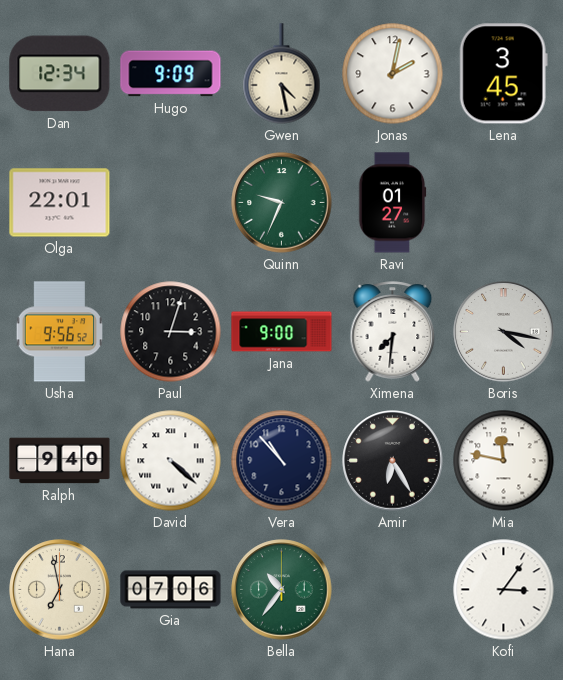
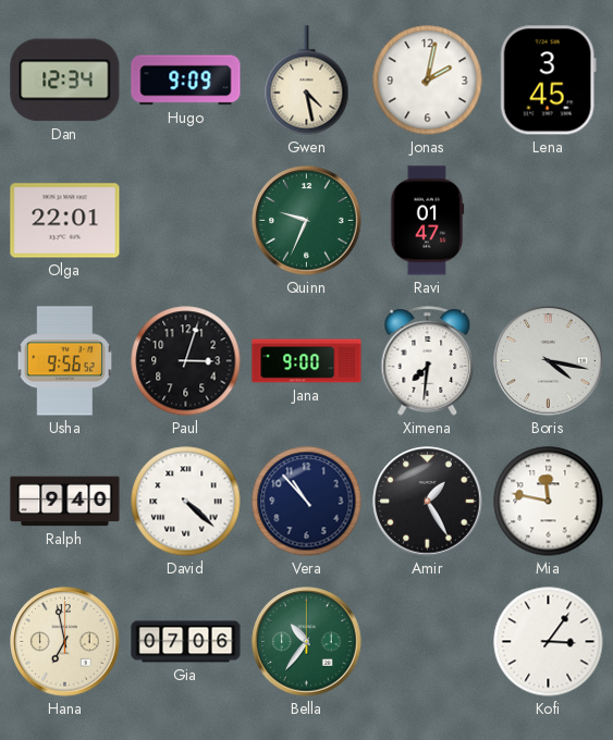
Ravi: 01:27 -> 01:47
Amir: 6:25 -> 1:25
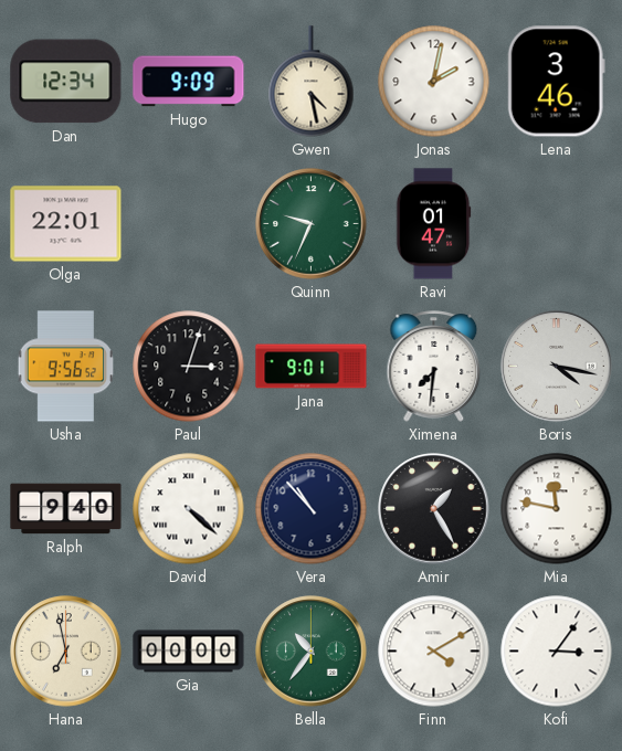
Lena: 3:45 -> 3:46
Jana: 9:00 -> 9:01
Gia: 07:06 -> 00:00
Finn: none -> 4:10
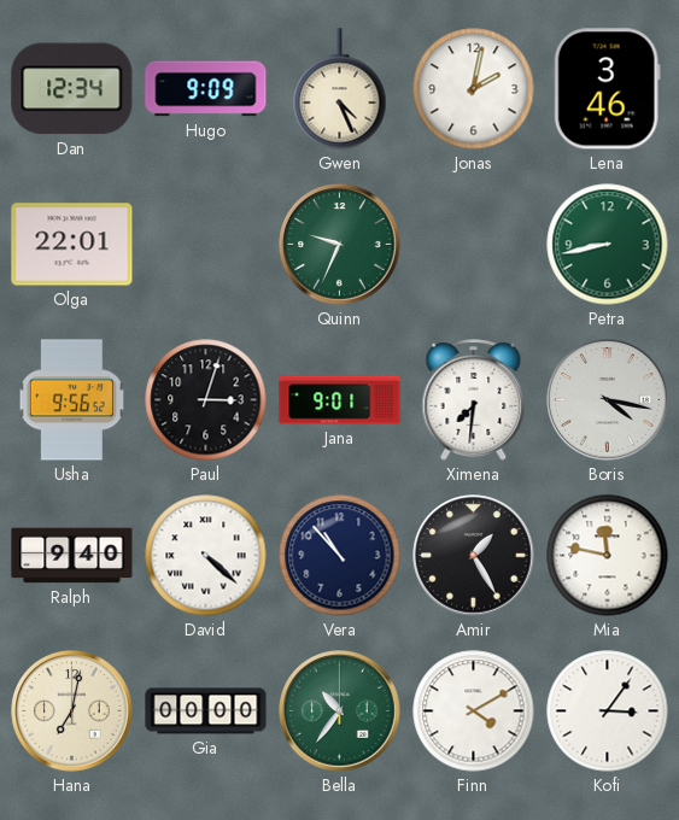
Gwen: 4:28 -> 4:26
Ravi: 01:47 -> none
Petra: none -> 8:43
Hana: 6:58 -> 7:02
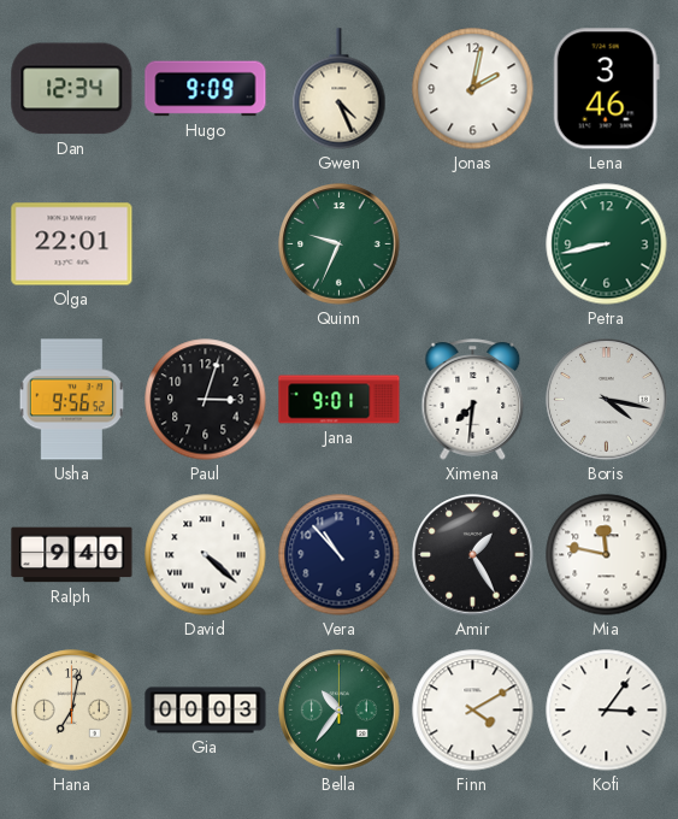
Gia: 00:00 -> 00:03
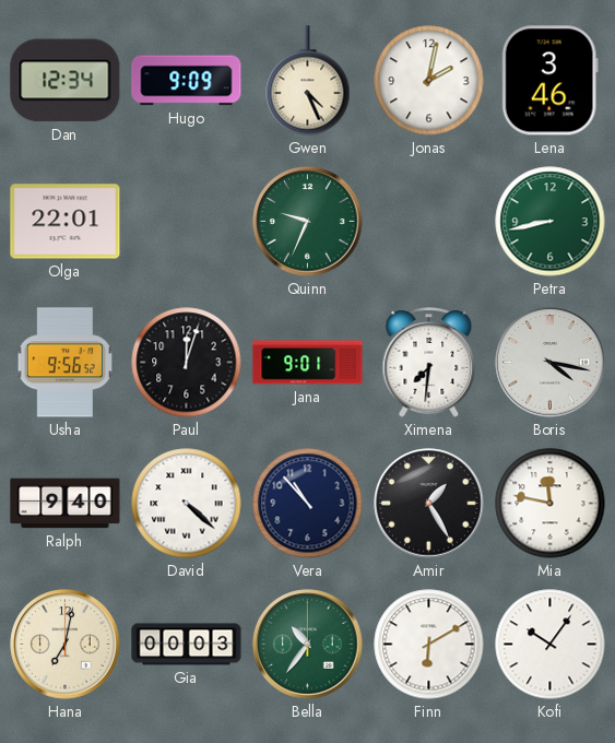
Paul: 3:03 -> 12:03
Finn: 4:10 -> 6:10
Kofi: 3:06 -> 10:06
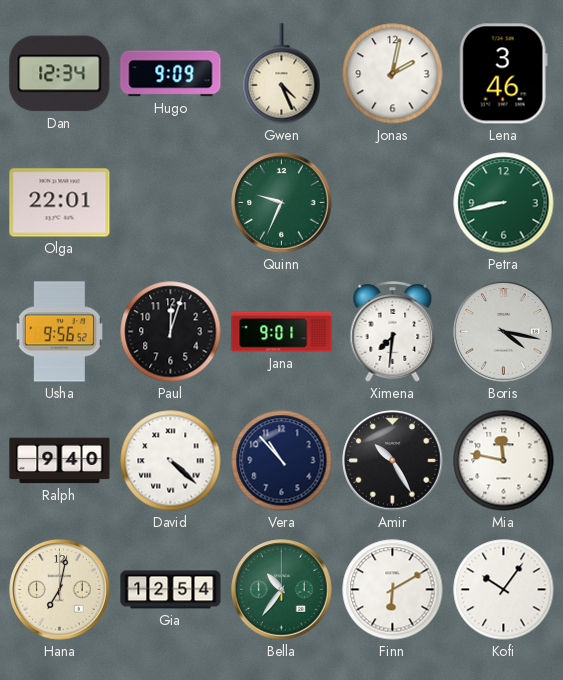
Amir: 1:25 -> 10:25
Gia: 00:03 -> 12:54
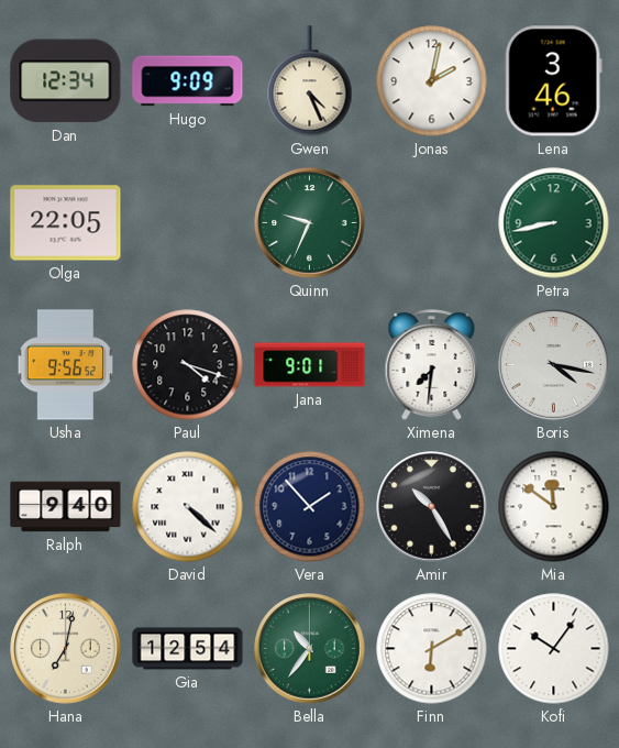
Olga: 22:01 -> 22:05
Paul: 12:03 -> 4:18
Vera: 10:53 -> 1:53
Mia: 11:47 -> 11:51
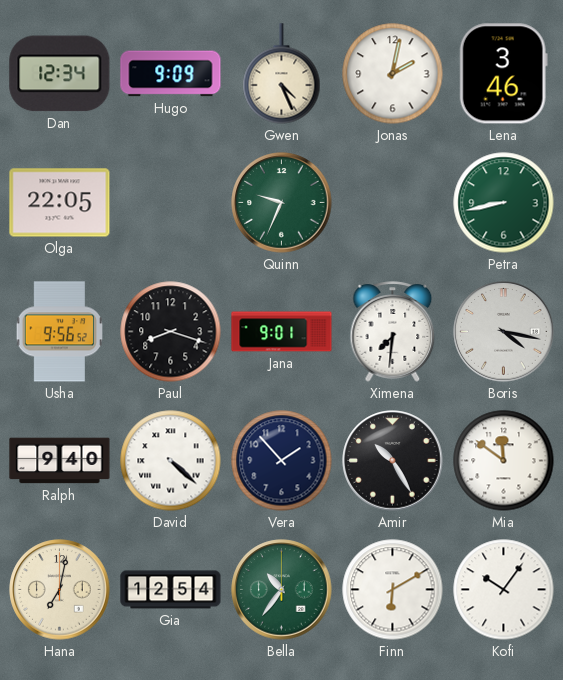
Paul: 4:18 -> 8:18
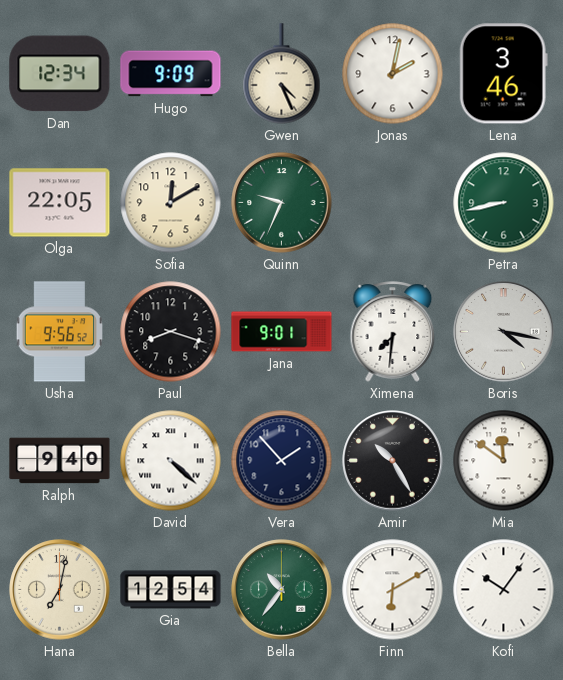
Sofia: none -> 12:10
